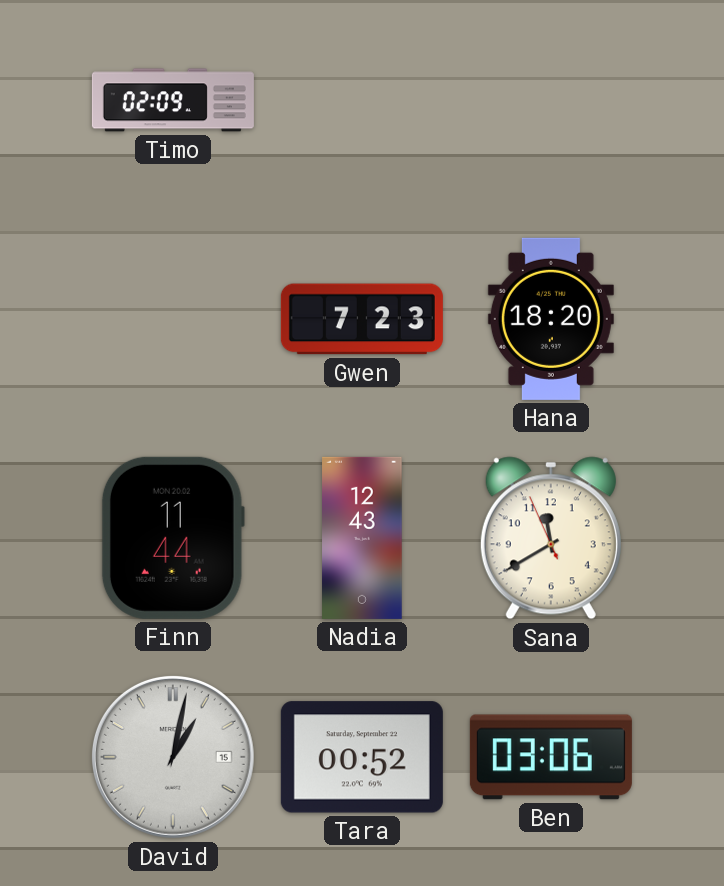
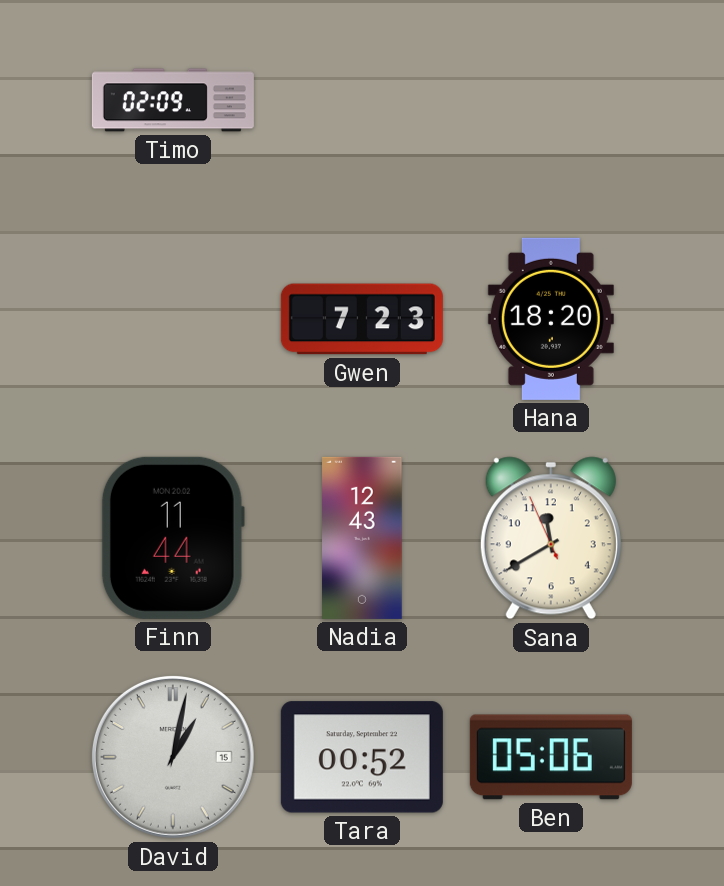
Ben: 03:06 -> 05:06
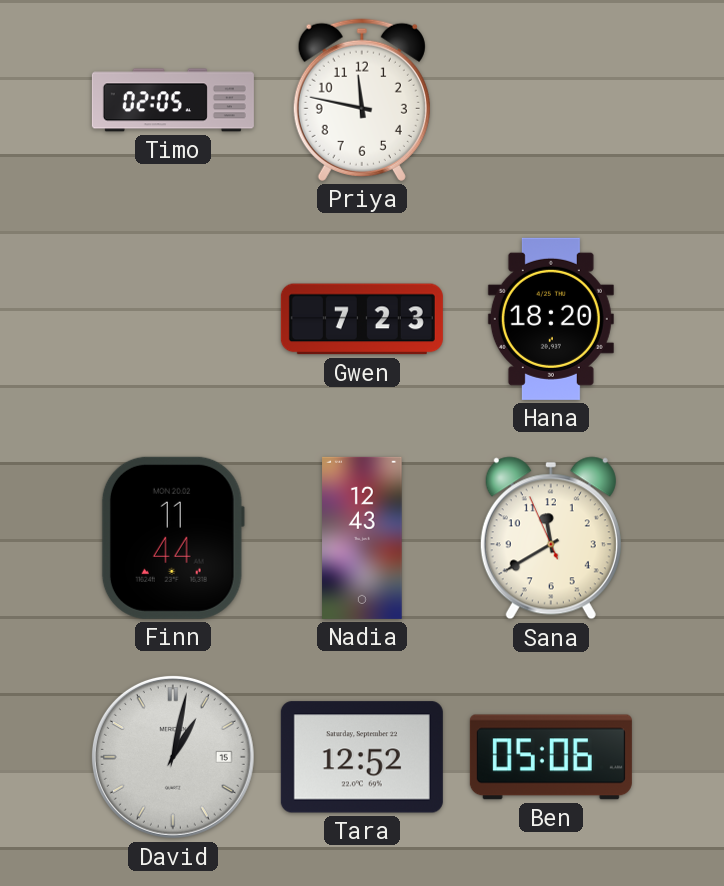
Timo: 02:09 -> 02:05
Priya: none -> 11:47
Tara: 00:52 -> 12:52
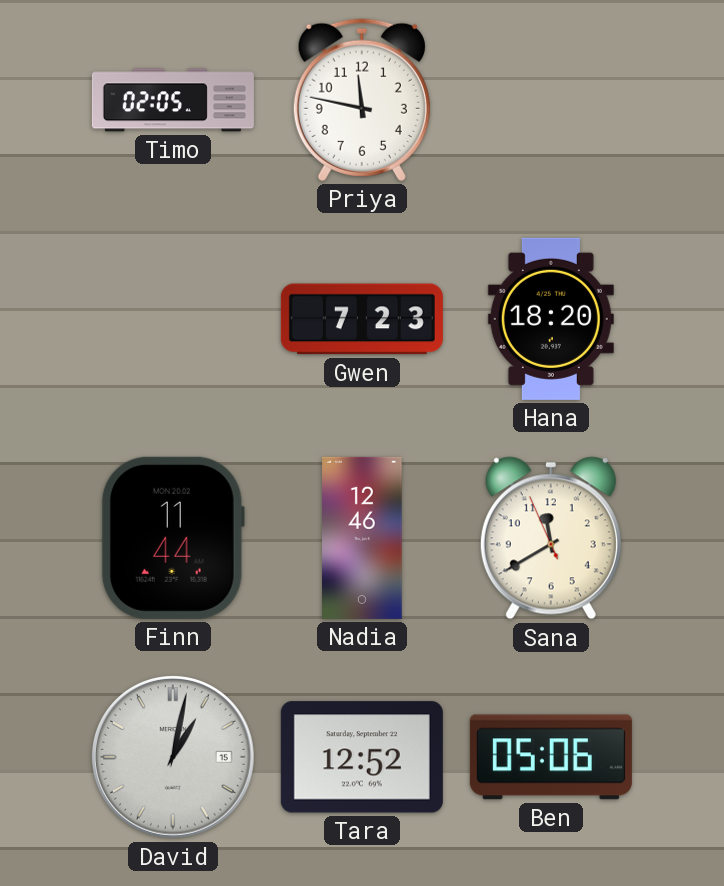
Nadia: 12:43 -> 12:46
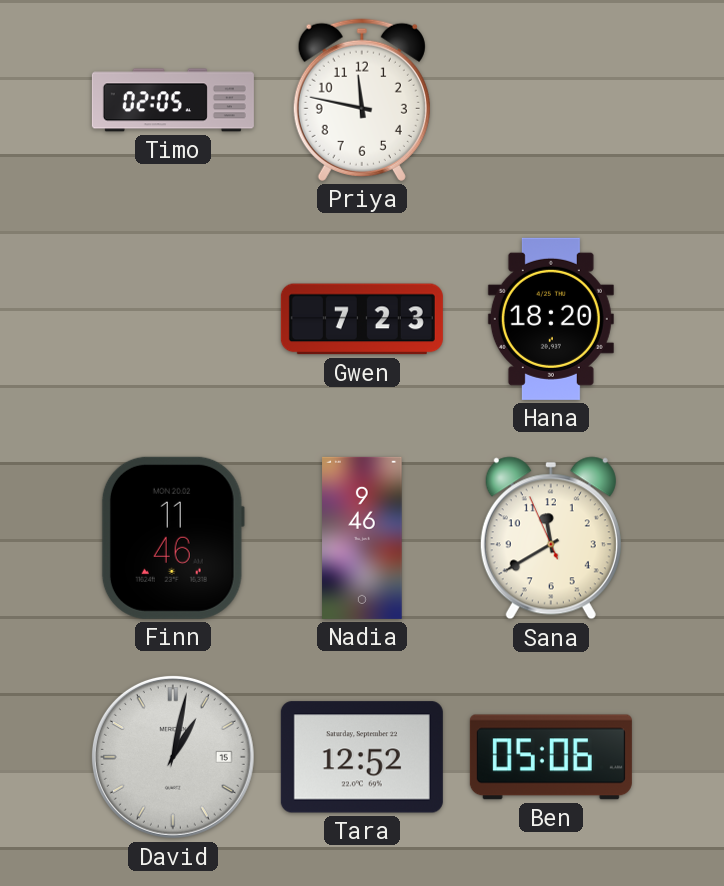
Finn: 11:44 -> 11:46
Nadia: 12:46 -> 9:46
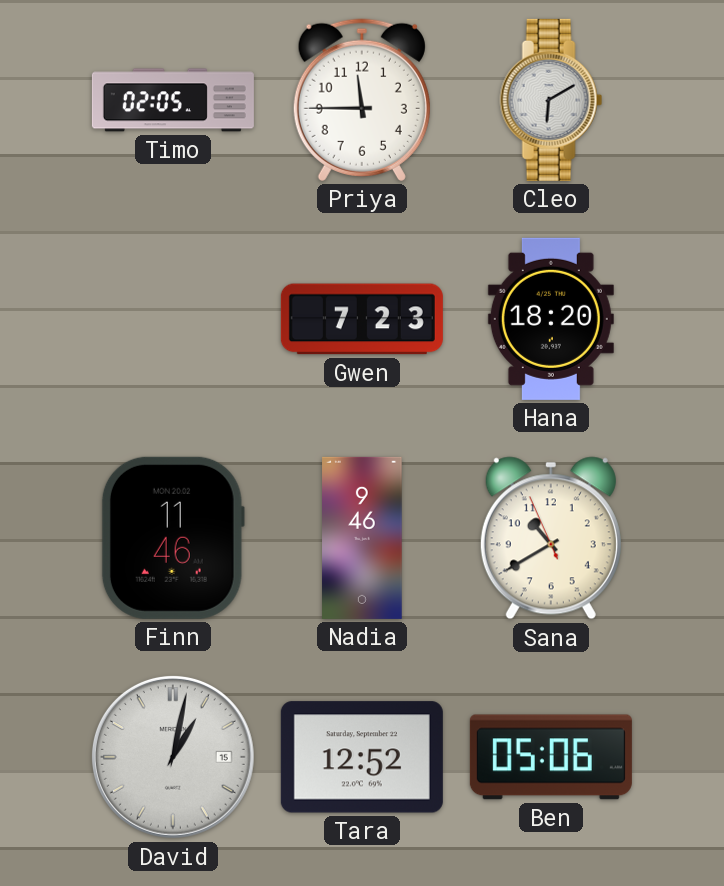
Priya: 11:47 -> 11:45
Cleo: none -> 6:10
Sana: 11:39 -> 10:39
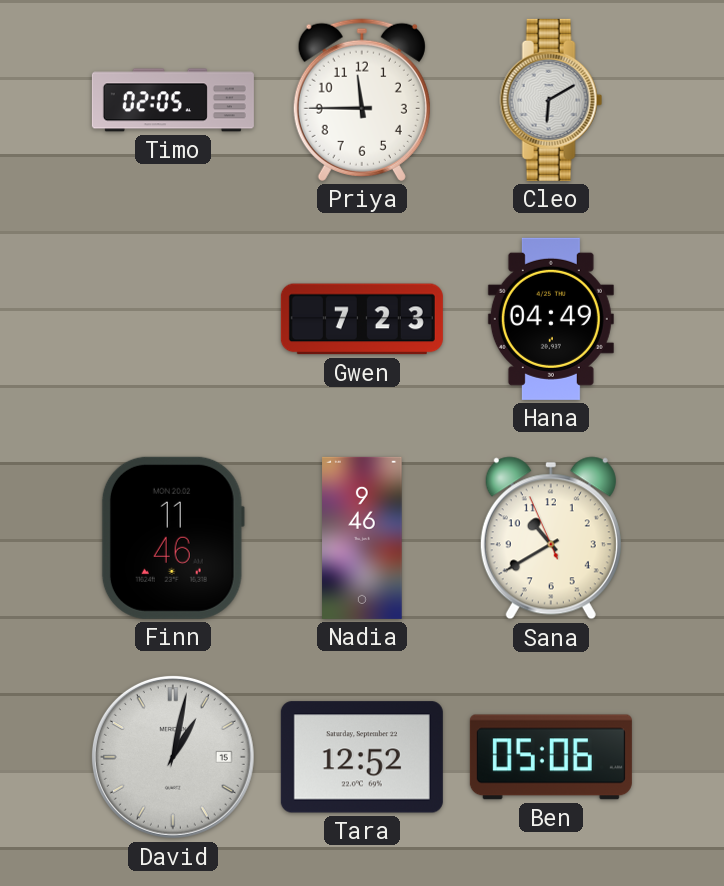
Hana: 18:20 -> 04:49
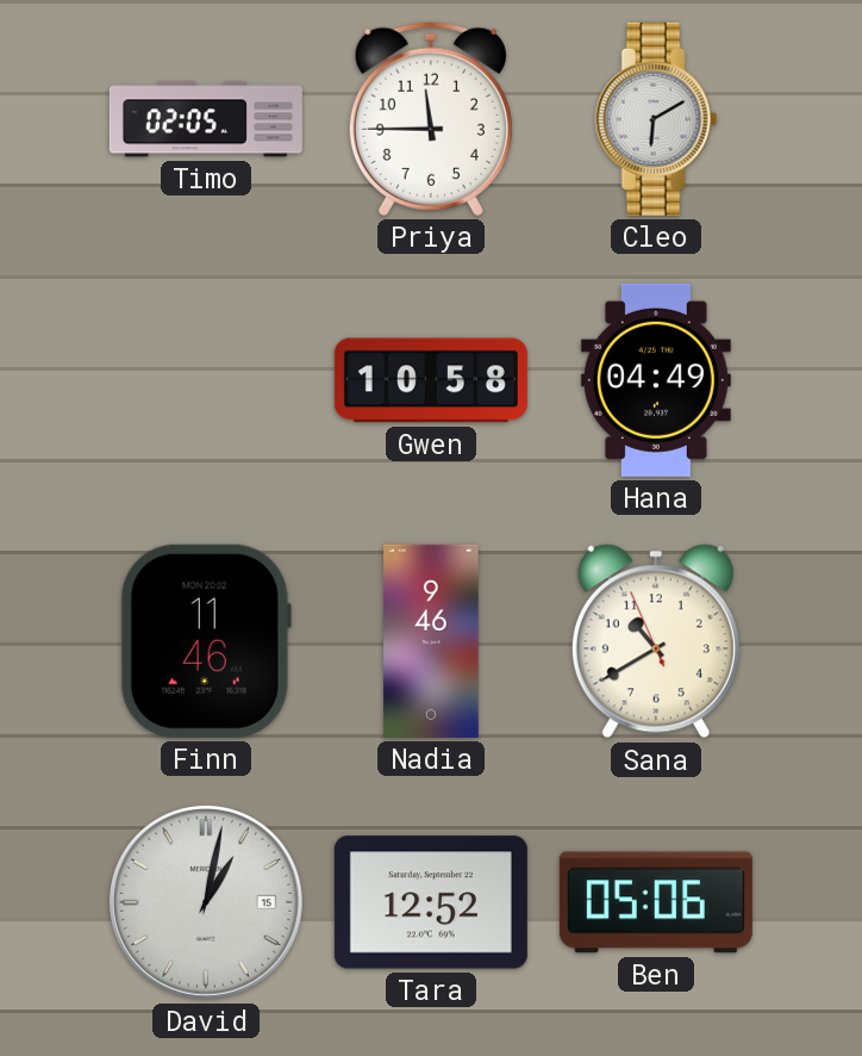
Gwen: 7:23 -> 10:58
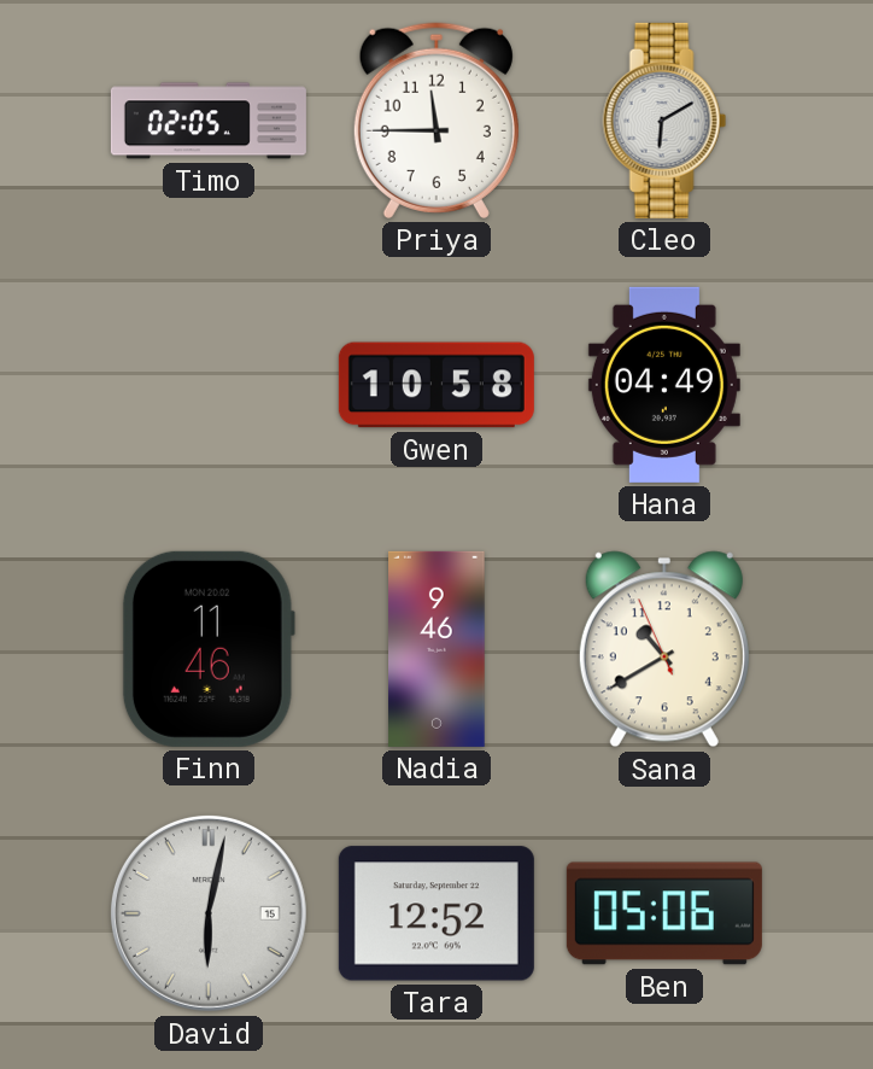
David: 1:02 -> 6:02
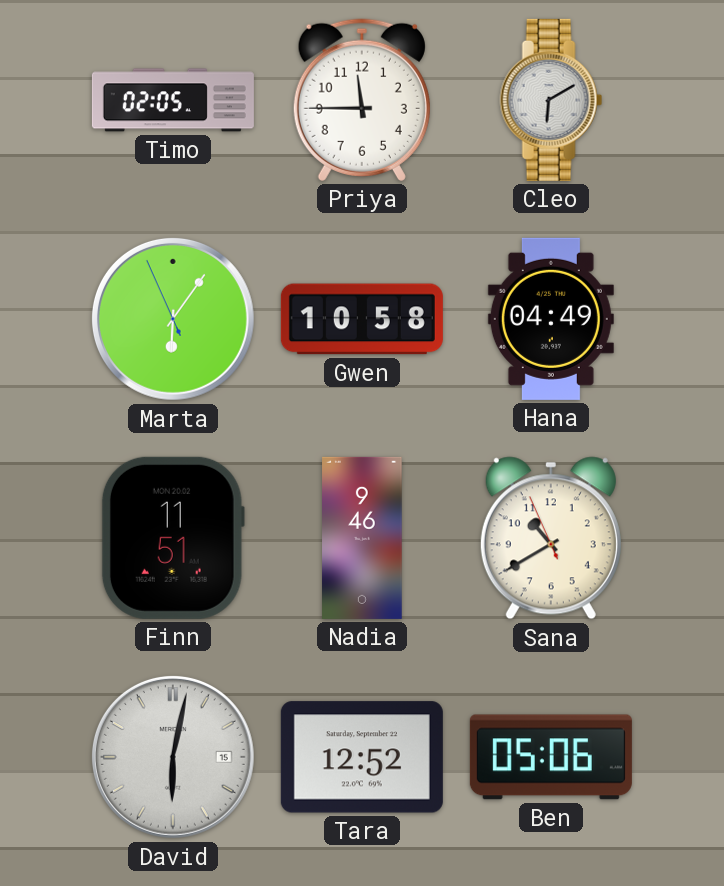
Marta: none -> 6:05
Finn: 11:46 -> 11:51
